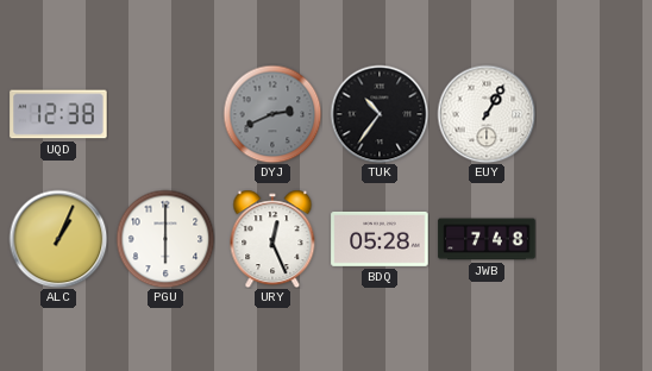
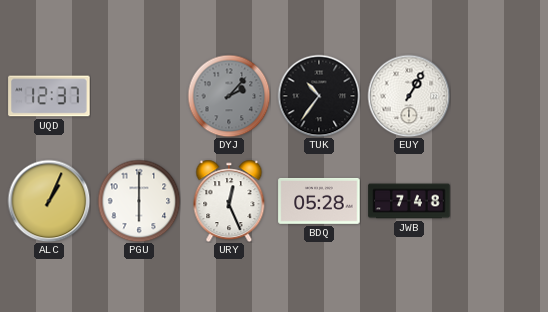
UQD: 12:38 -> 12:37
DYJ: 2:41 -> 2:07
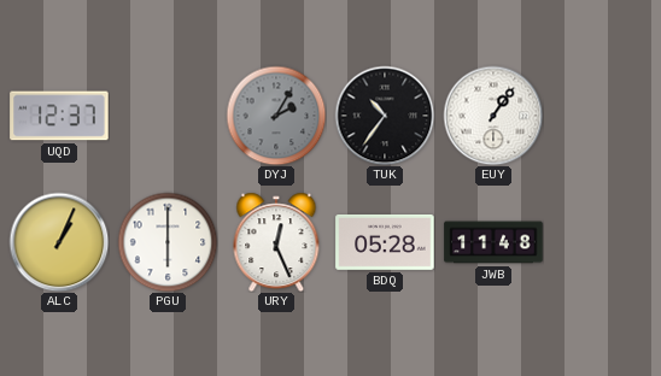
DYJ: 2:07 -> 2:05
EUY: 1:05 -> 1:06
JWB: 7:48 -> 11:48
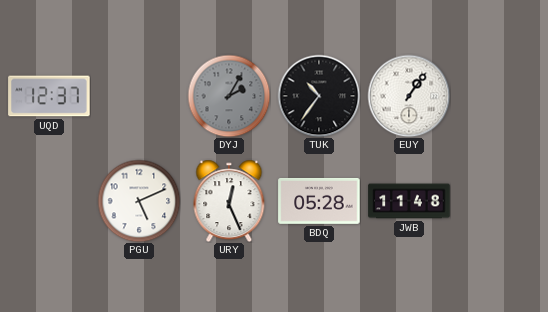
ALC: 1:04 -> none
PGU: 6:00 -> 5:11
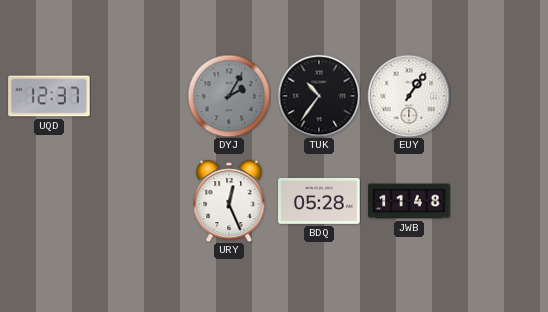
PGU: 5:11 -> none
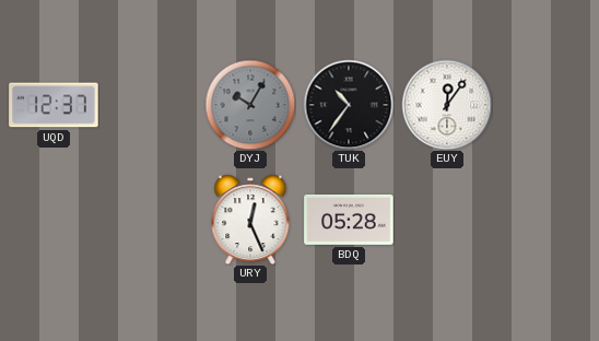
DYJ: 2:05 -> 10:05
EUY: 1:06 -> 12:06
JWB: 11:48 -> none
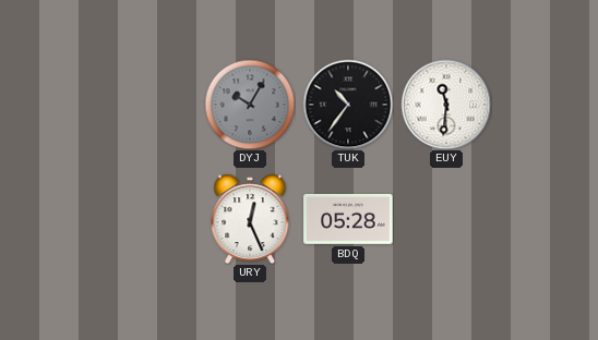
UQD: 12:37 -> none
EUY: 12:06 -> 11:31
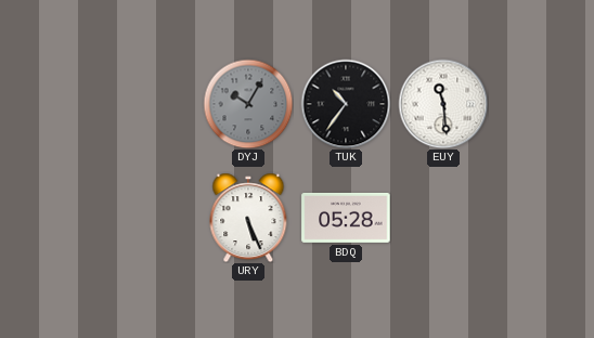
EUY: 11:31 -> 11:29
URY: 12:26 -> 5:26
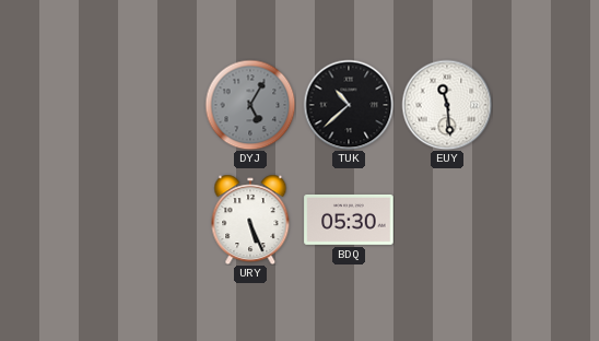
DYJ: 10:05 -> 5:05
TUK: 10:36 -> 10:38
BDQ: 05:28 -> 05:30
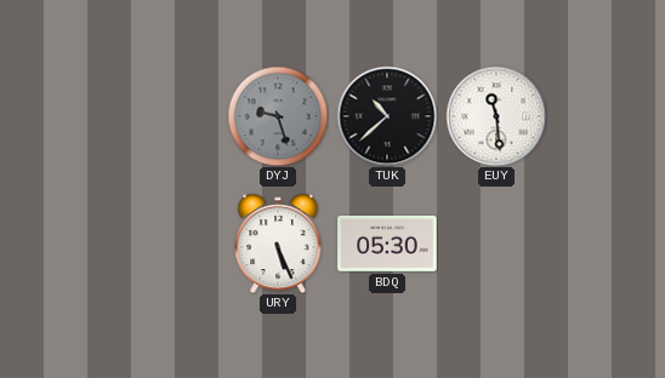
DYJ: 5:05 -> 9:27
